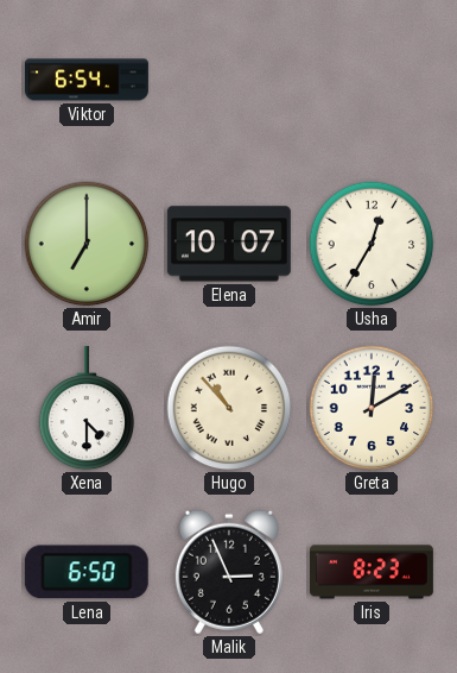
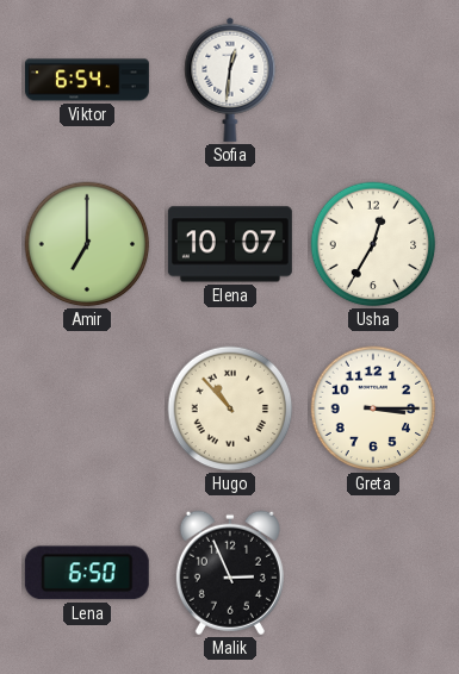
Sofia: none -> 12:31
Xena: 4:30 -> none
Greta: 12:10 -> 3:15
Iris: 8:23 -> none
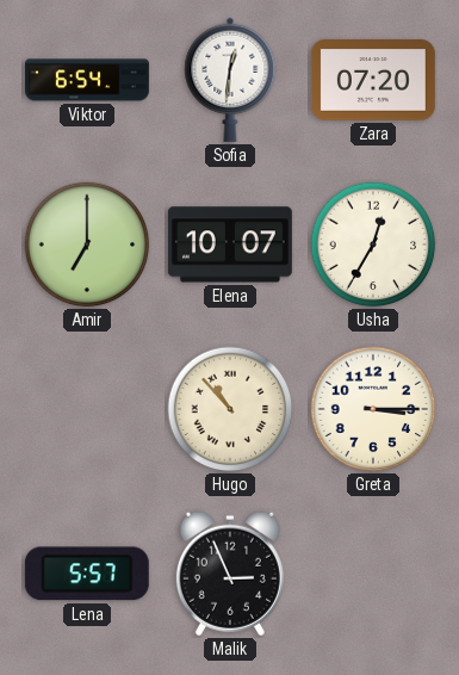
Zara: none -> 07:20
Lena: 6:50 -> 5:57
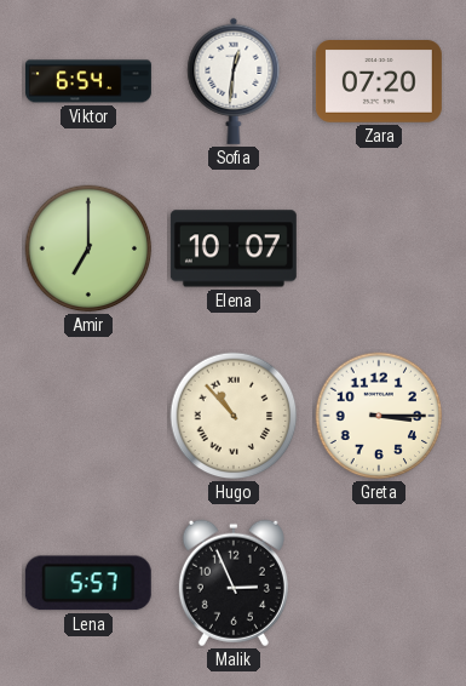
Usha: 12:35 -> none
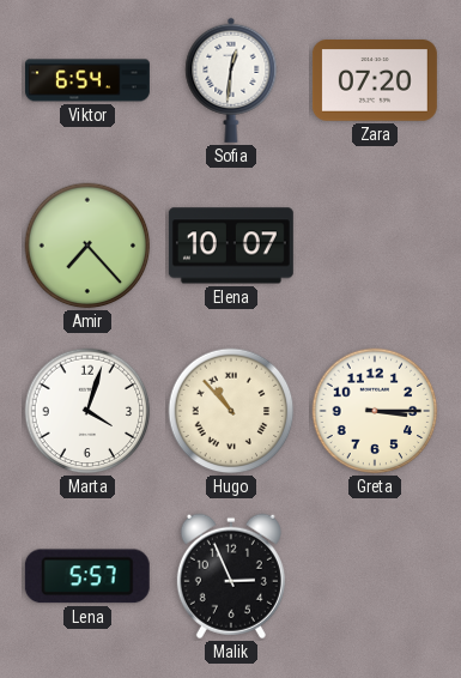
Amir: 7:00 -> 7:23
Marta: none -> 4:03
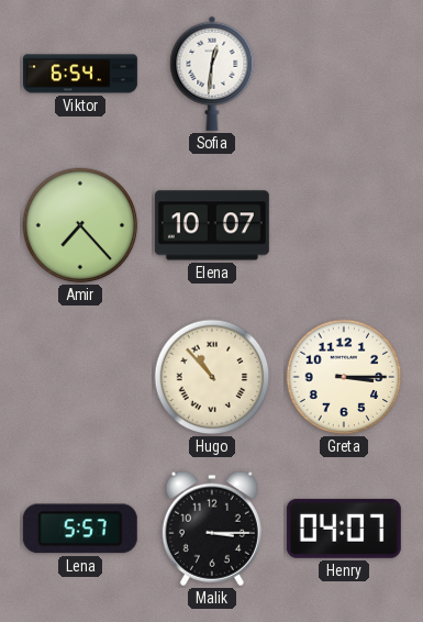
Zara: 07:20 -> none
Marta: 4:03 -> none
Malik: 2:56 -> 3:15
Henry: none -> 04:07
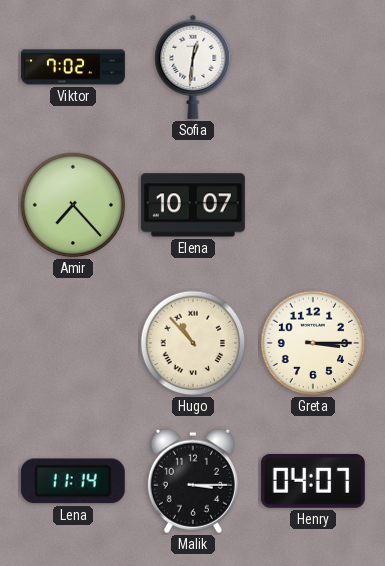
Viktor: 6:54 -> 7:02
Lena: 5:57 -> 11:14
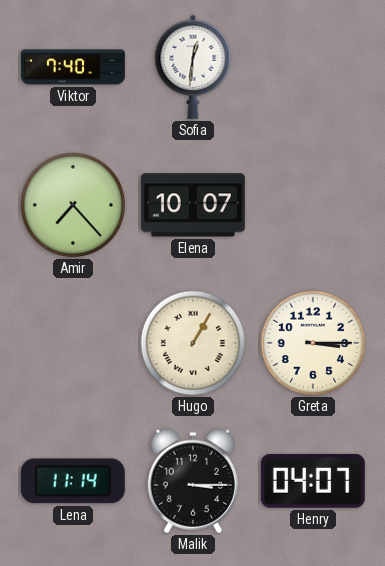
Viktor: 7:02 -> 7:40
Hugo: 10:53 -> 1:05
